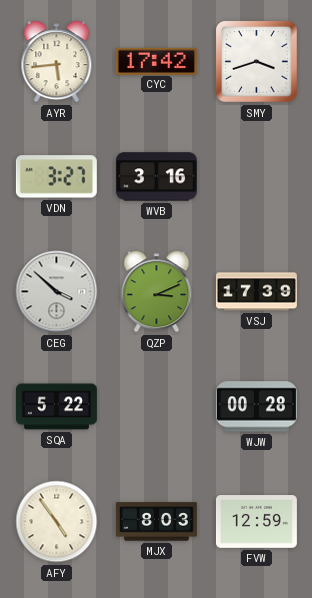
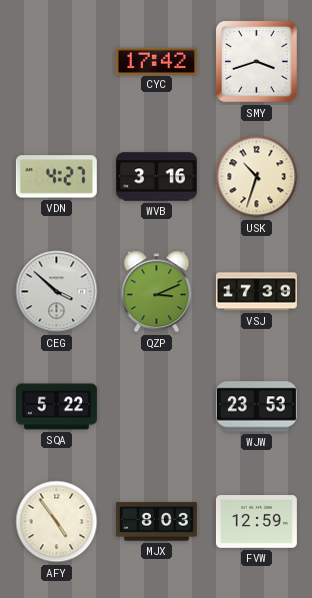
AYR: 5:44 -> none
VDN: 3:27 -> 4:27
USK: none -> 10:33
WJW: 00:28 -> 23:53
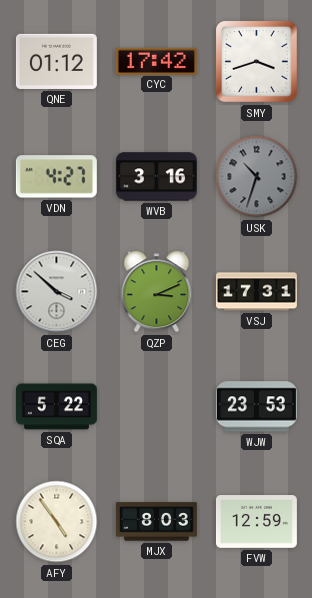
QNE: none -> 01:12
USK dial: cream -> grey
VSJ: 17:39 -> 17:31
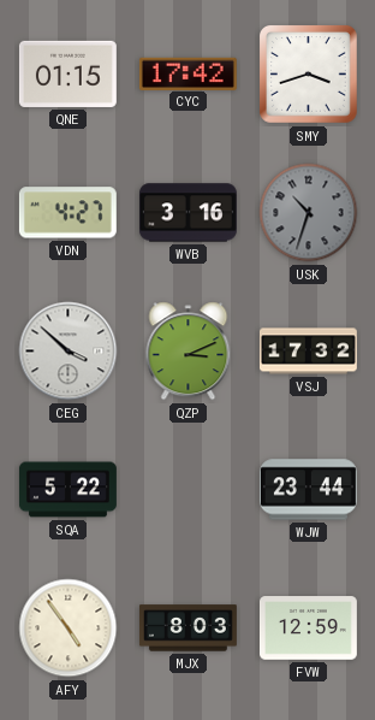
QNE: 01:12 -> 01:15
VSJ: 17:31 -> 17:32
WJW: 23:53 -> 23:44
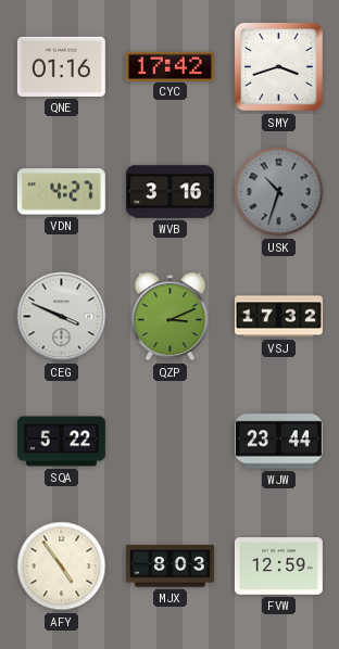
QNE: 01:15 -> 01:16
CEG: 3:52 -> 3:49
